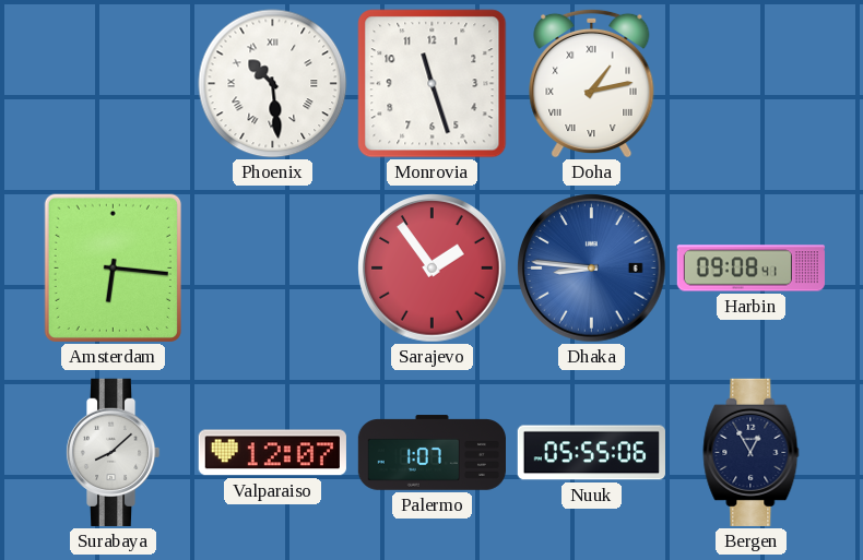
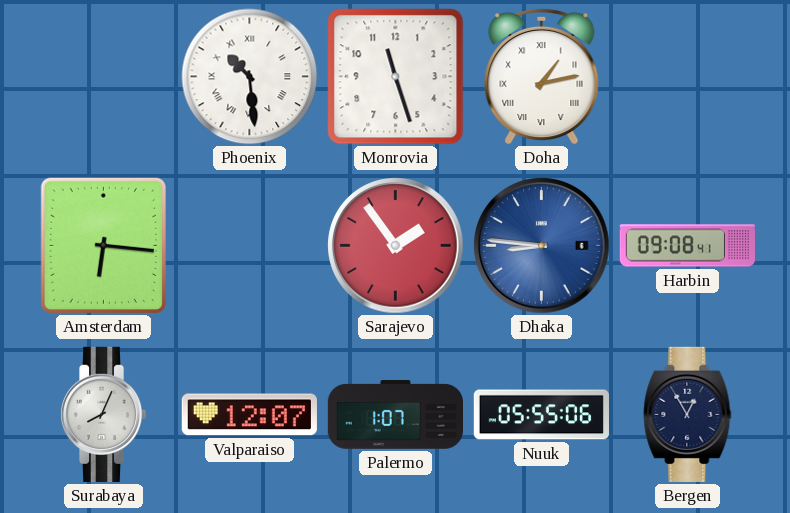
Surabaya: 8:08 -> 8:04
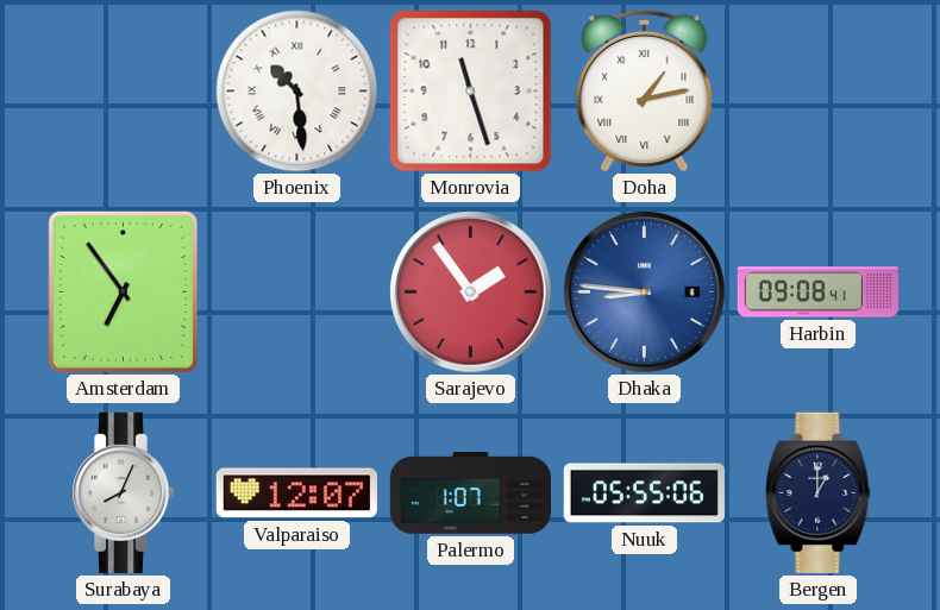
Amsterdam: 6:16 -> 6:54
Bergen: 12:55 -> 1:00
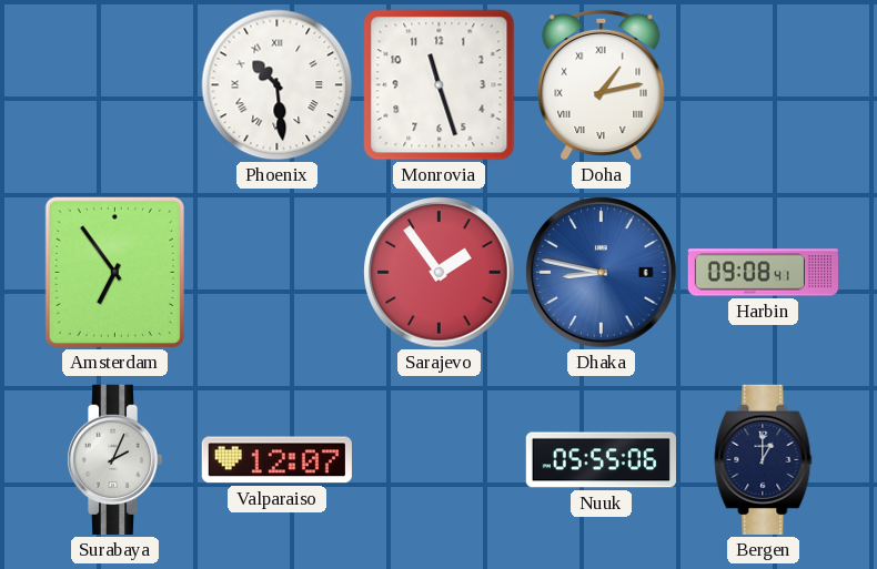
Dhaka: 8:46 -> 8:47
Surabaya: 8:04 -> 2:04
Palermo: 1:07 -> none
